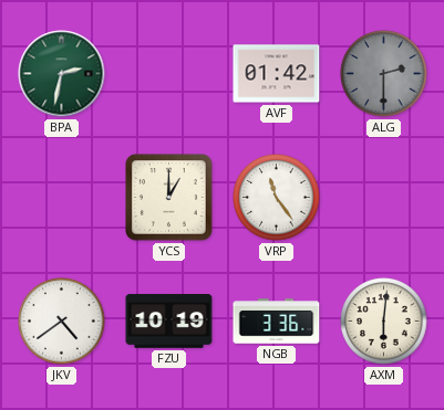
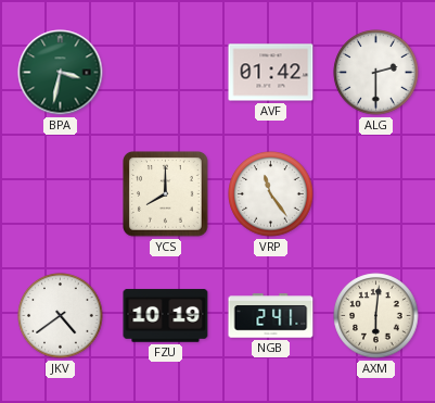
BPA: 2:32 -> 3:32
ALG dial: grey -> white
YCS: 1:00 -> 8:00
NGB: 3:36 -> 2:41
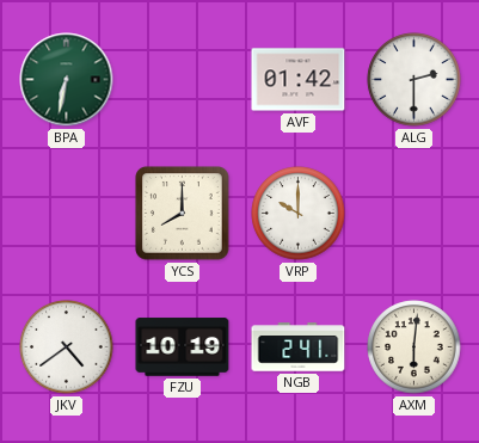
BPA: 3:32 -> 6:32
VRP: 11:24 -> 10:00
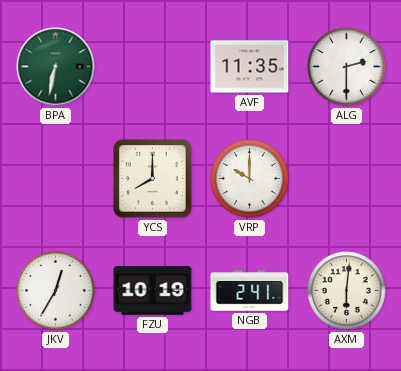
AVF: 01:42 -> 11:35
JKV: 4:39 -> 12:35
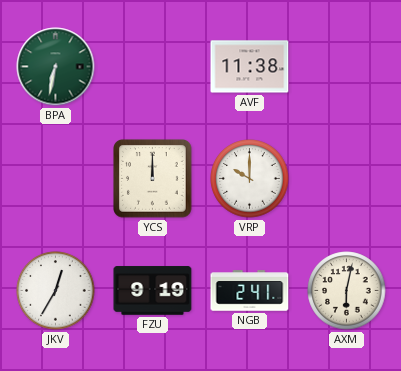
AVF: 11:35 -> 11:38
ALG: 2:30 -> none
YCS: 8:00 -> 12:00
FZU: 10:19 -> 9:19
AXM: 6:01 -> 6:02
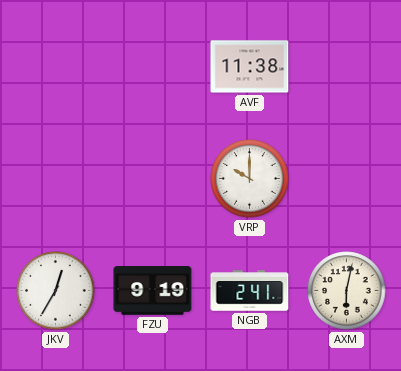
BPA: 6:32 -> none
YCS: 12:00 -> none
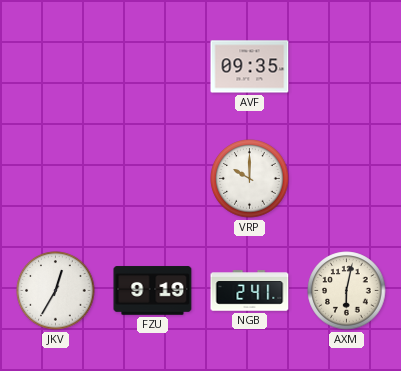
AVF: 11:38 -> 09:35
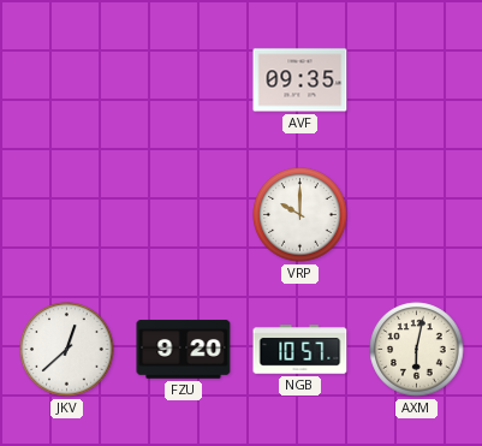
JKV: 12:35 -> 12:38
FZU: 9:19 -> 9:20
NGB: 2:41 -> 10:57
